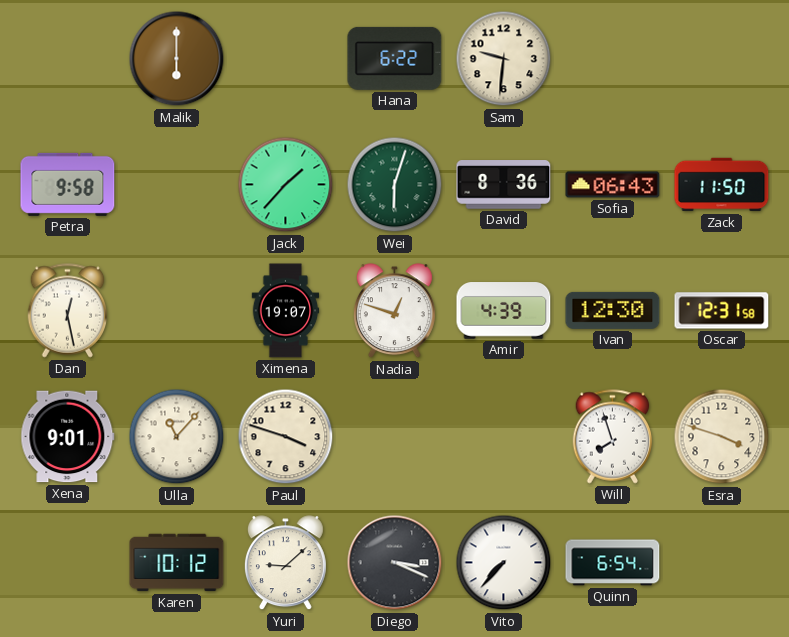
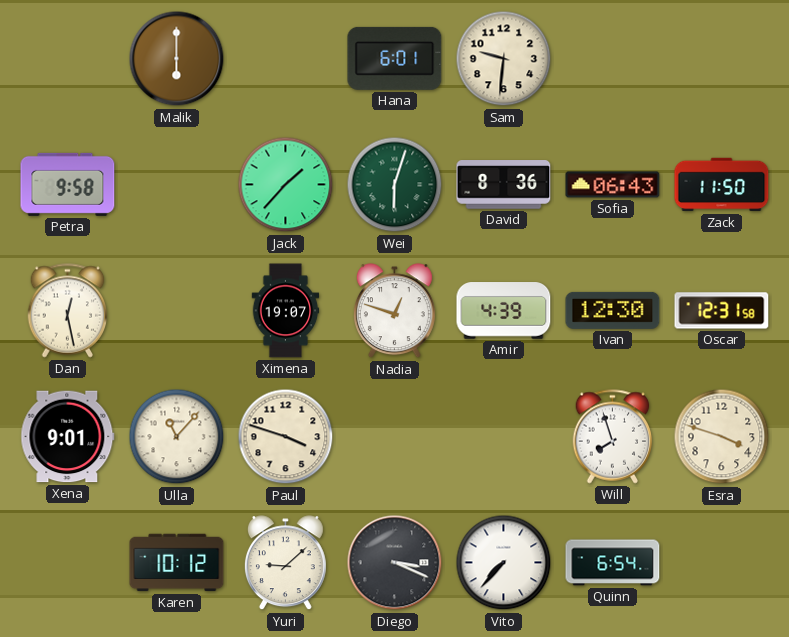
Hana: 6:22 -> 6:01
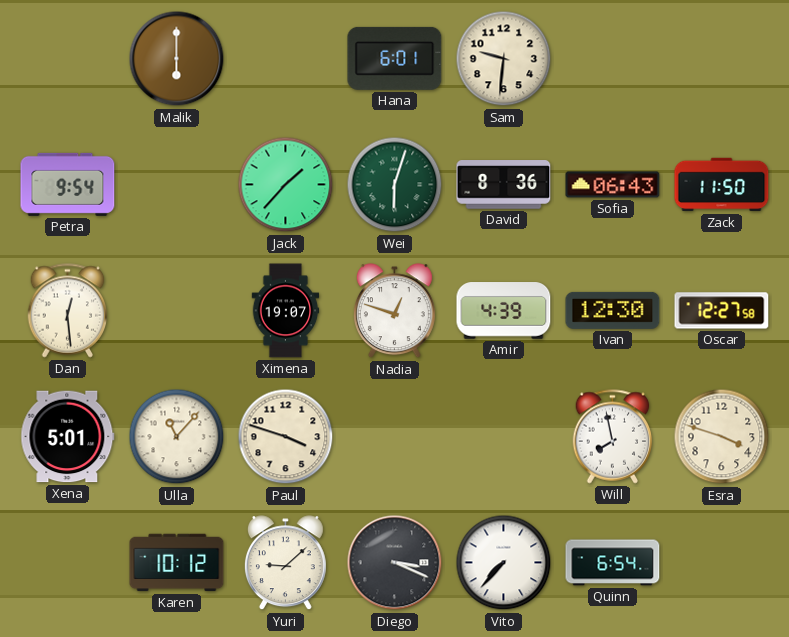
Petra: 9:58 -> 9:54
Dan: 12:28 -> 12:29
Oscar: 12:31 -> 12:27
Xena: 9:01 -> 5:01
Will: 7:57 -> 7:58
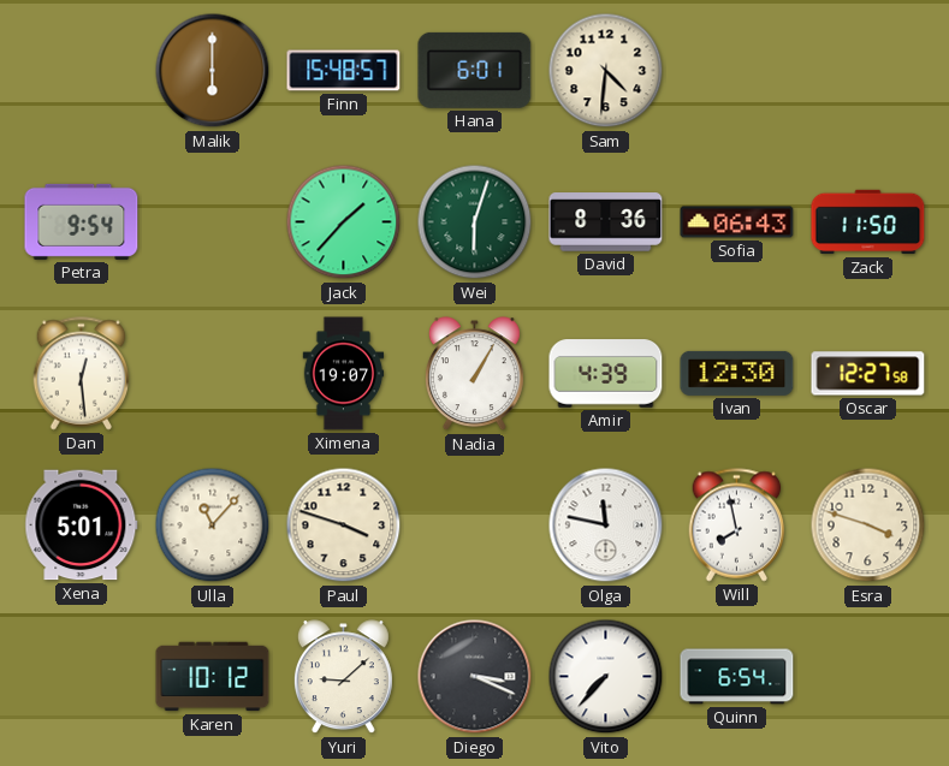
Finn: none -> 15:48
Sam: 9:31 -> 4:31
Nadia: 12:48 -> 1:05
Olga: none -> 11:47
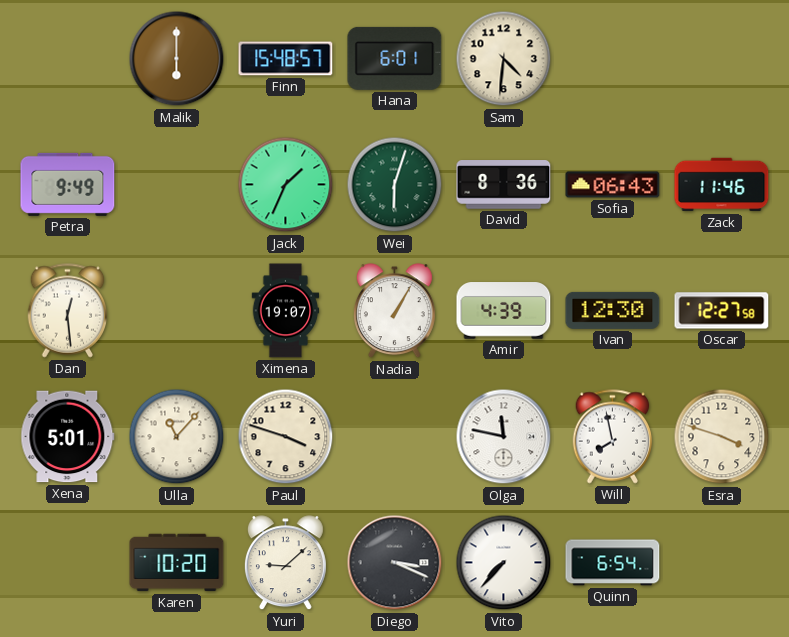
Petra: 9:54 -> 9:49
Jack: 1:37 -> 1:34
Zack: 11:50 -> 11:46
Karen: 10:12 -> 10:20
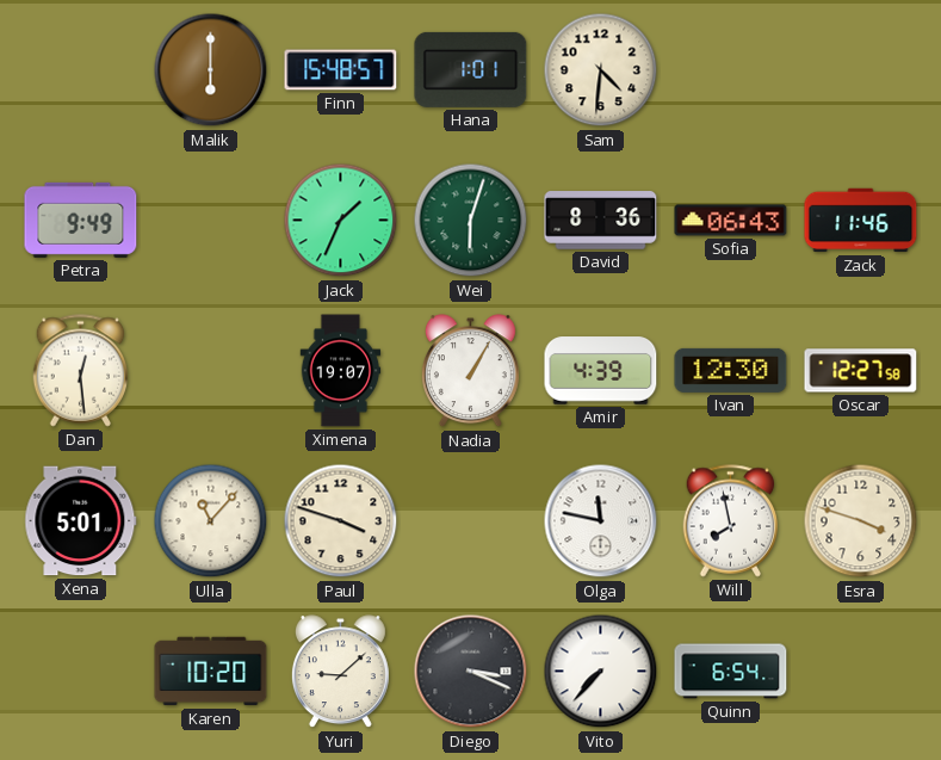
Hana: 6:01 -> 1:01
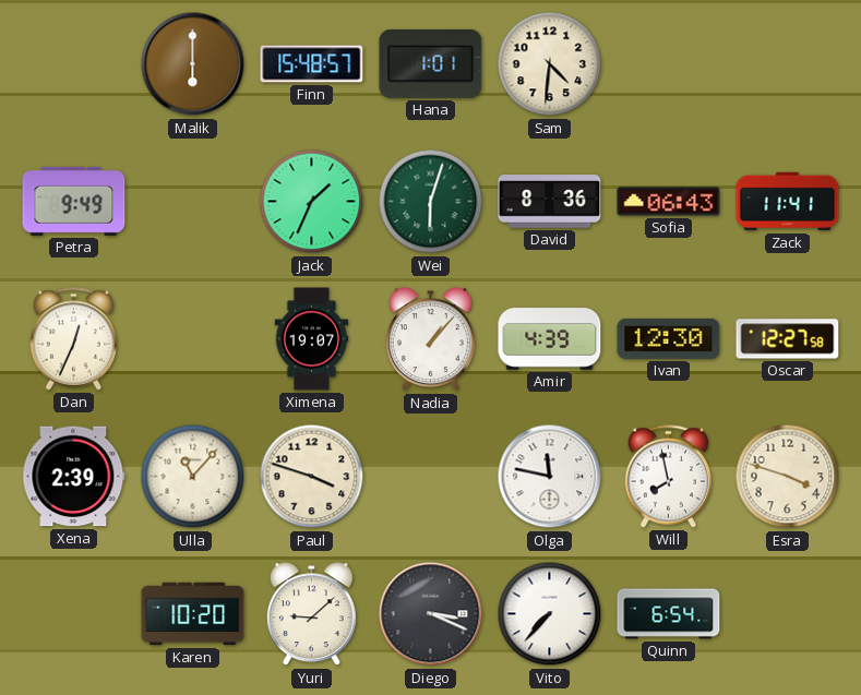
Zack: 11:46 -> 11:41
Dan: 12:29 -> 12:34
Nadia: 1:05 -> 1:07
Xena: 5:01 -> 2:39
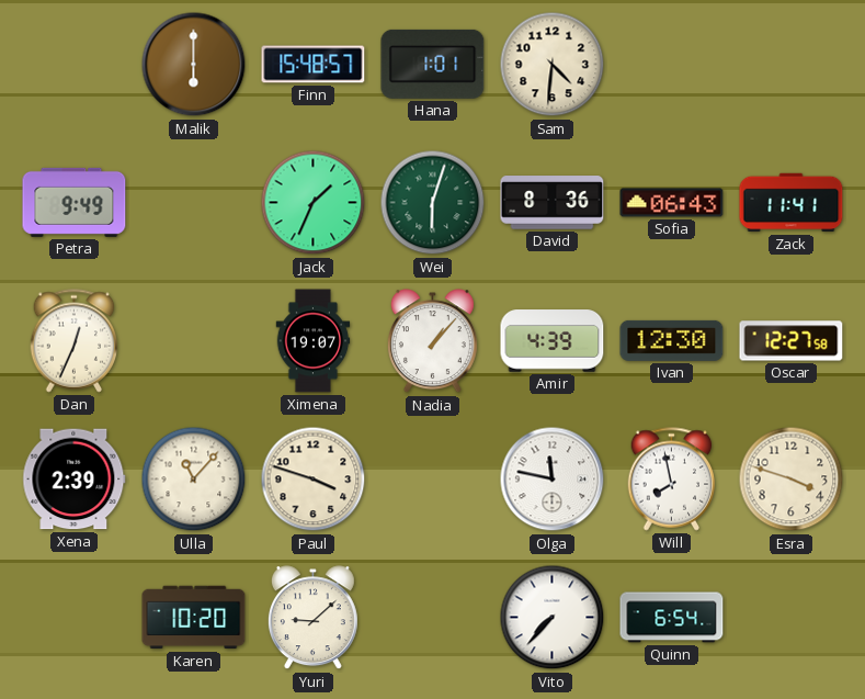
Diego: 3:19 -> none
